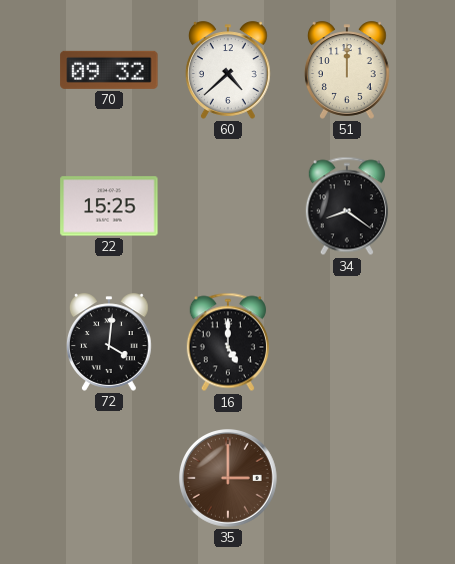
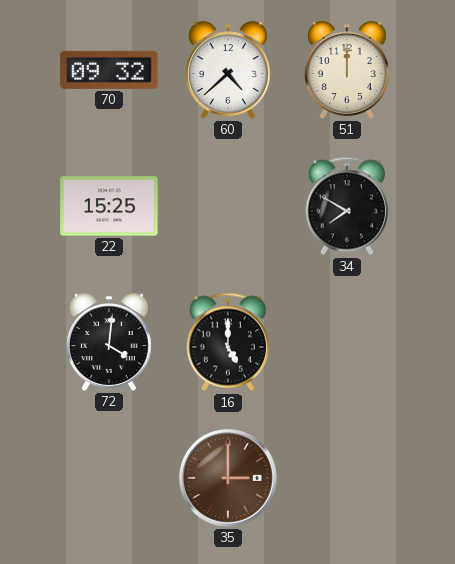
34: 8:21 -> 7:50
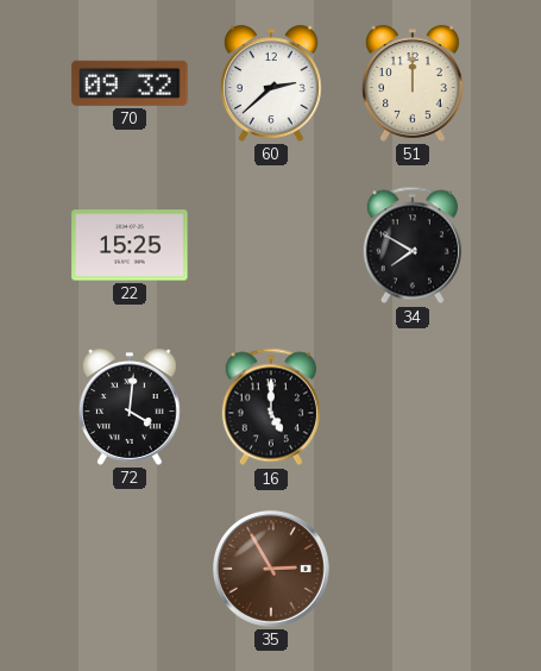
60: 4:38 -> 2:38
35: 3:00 -> 2:55
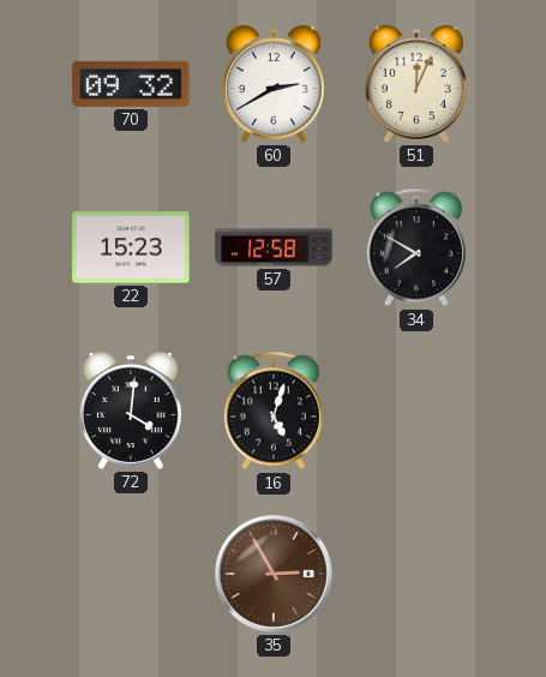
60: 2:38 -> 2:40
51: 12:00 -> 12:04
22: 15:25 -> 15:23
57: none -> 12:58
16: 5:00 -> 5:03
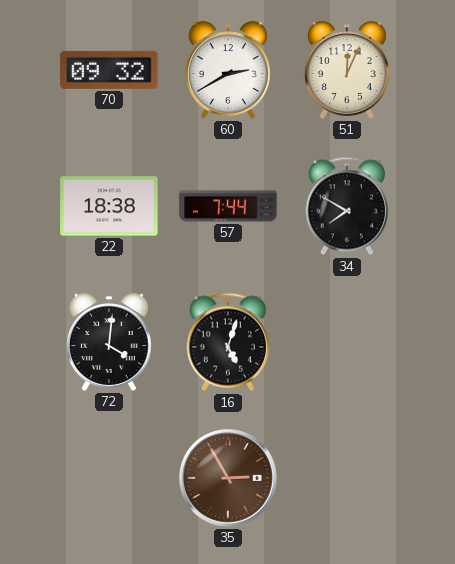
22: 15:23 -> 18:38
57: 12:58 -> 7:44
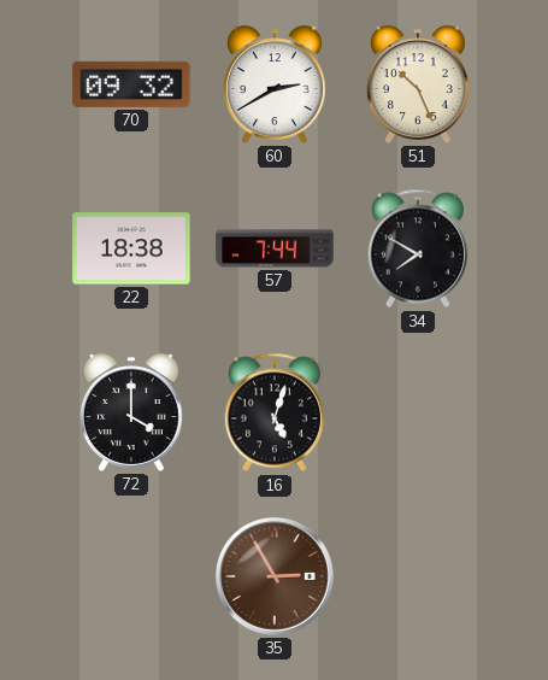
51: 12:04 -> 10:26
72: 4:01 -> 4:00
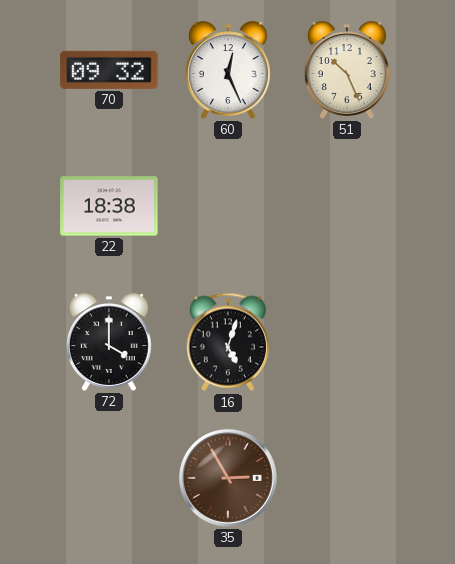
60: 2:40 -> 12:26
57: 7:44 -> none
34: 7:50 -> none
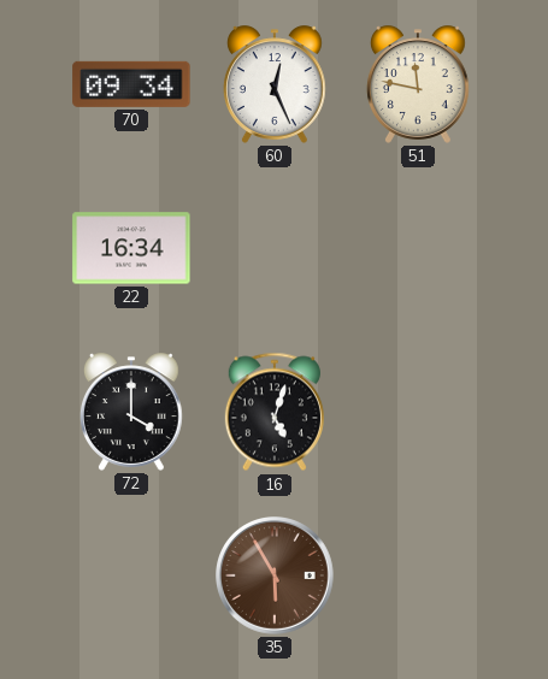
70: 09:32 -> 09:34
51: 10:26 -> 11:47
22: 18:38 -> 16:34
35: 2:55 -> 5:55
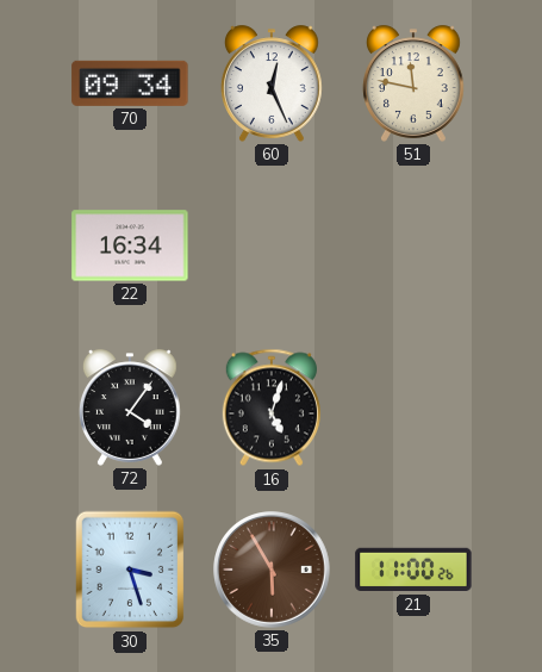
72: 4:00 -> 4:06
30: none -> 3:27
21: none -> 11:00
